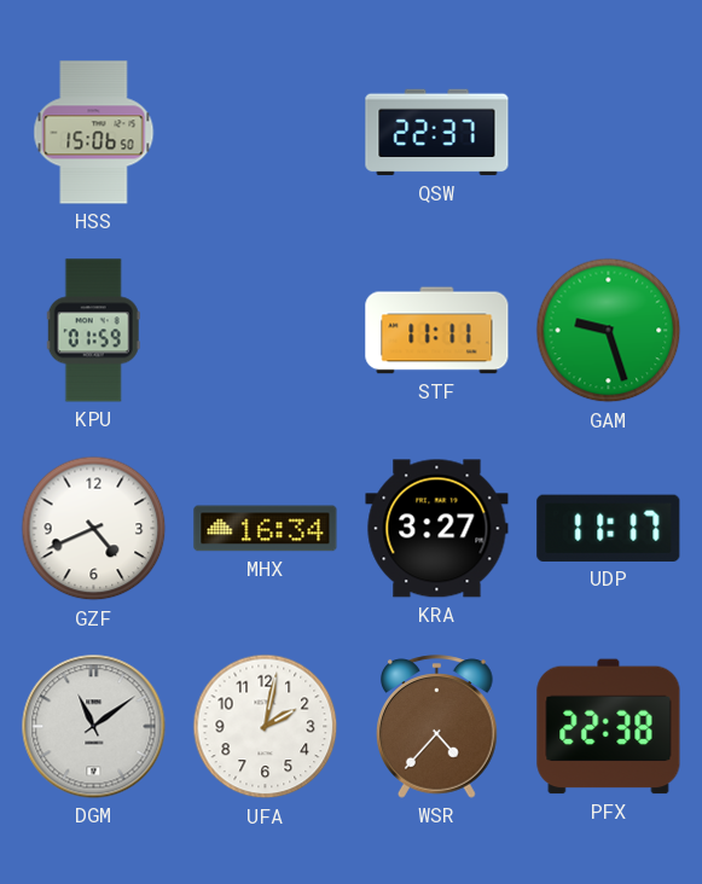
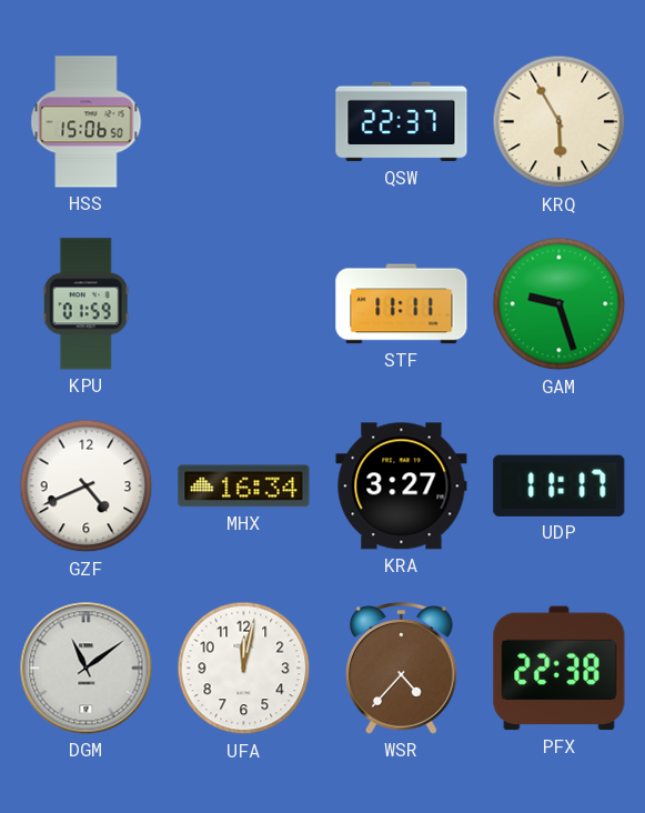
KRQ: none -> 5:55
UFA: 2:02 -> 12:02
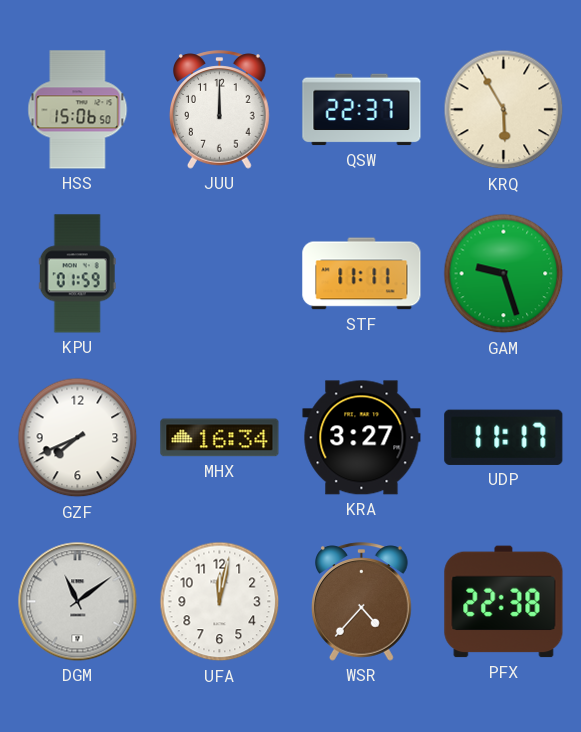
JUU: none -> 12:00
GZF: 4:41 -> 7:41
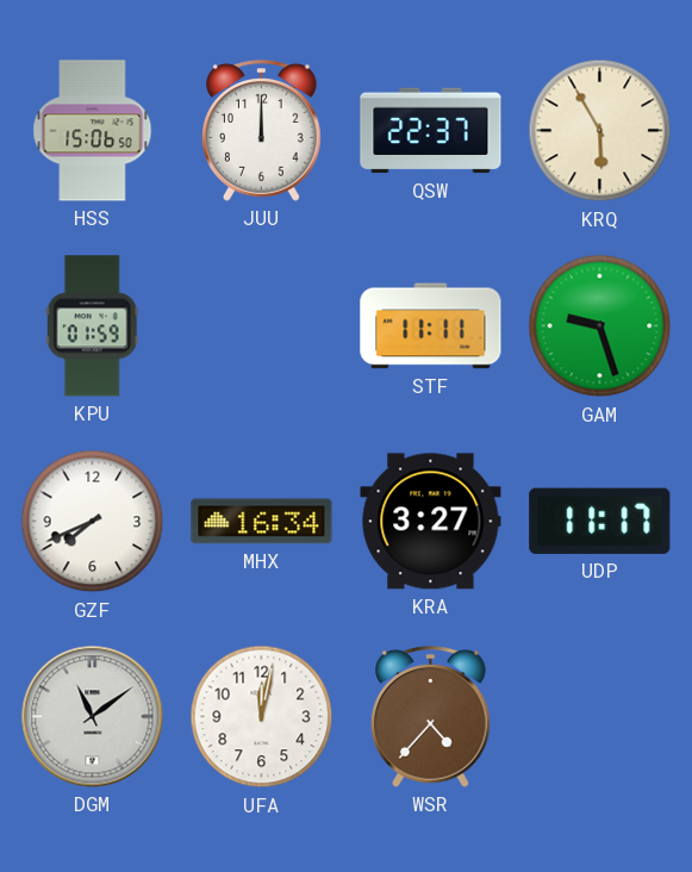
PFX: 22:38 -> none
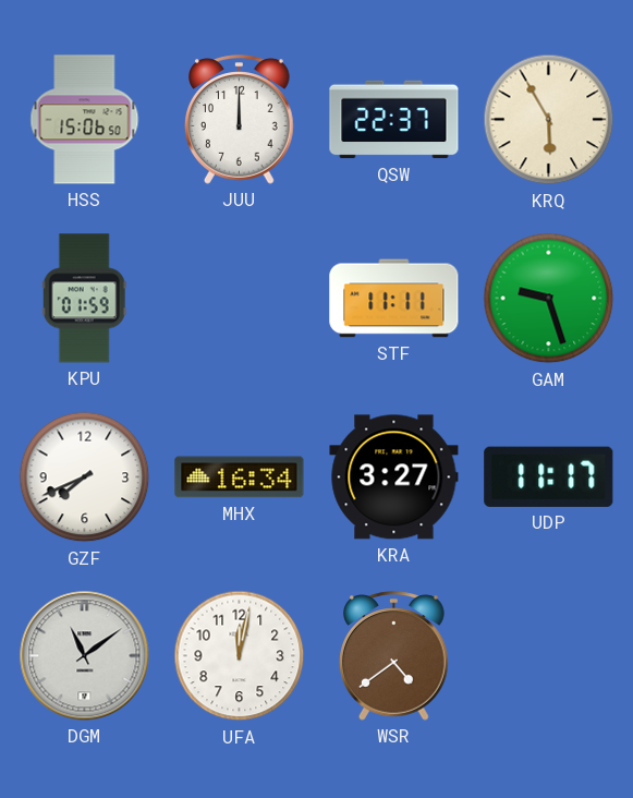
WSR: 4:37 -> 4:39
